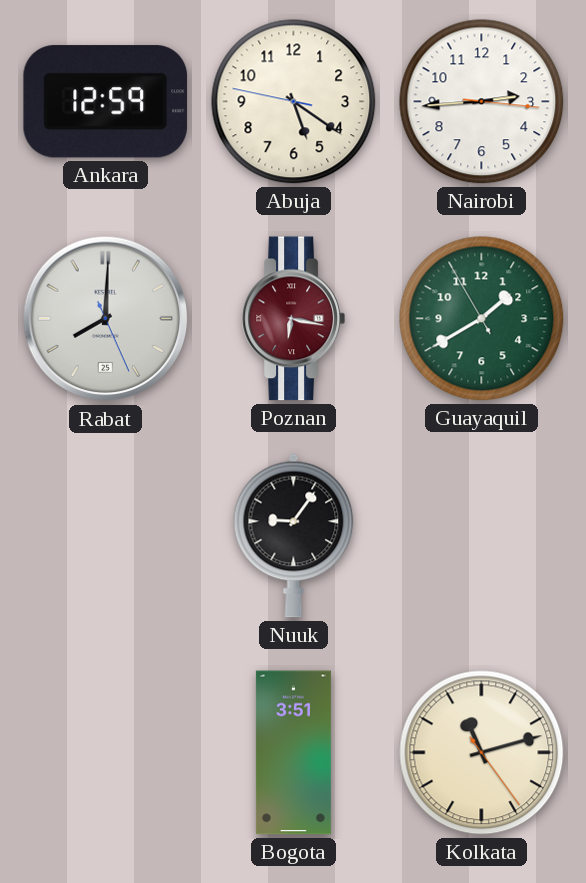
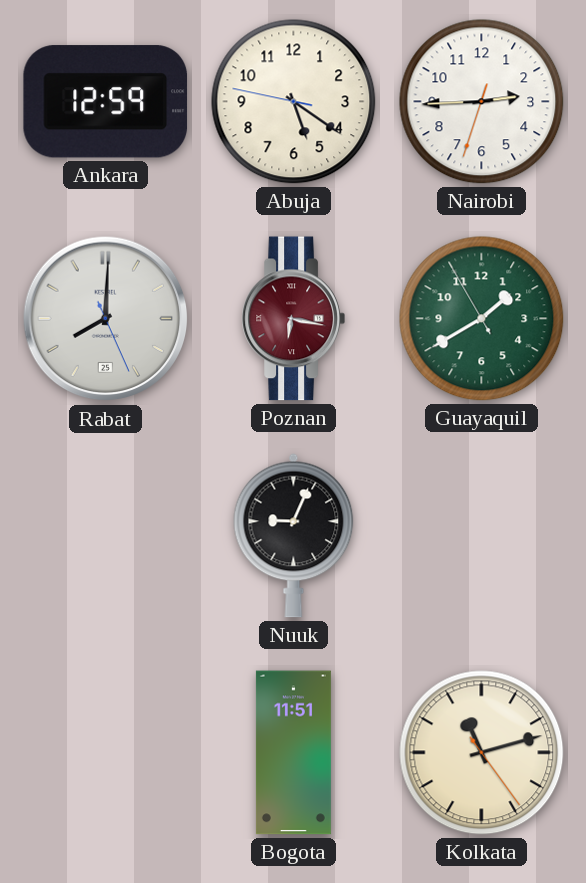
Nairobi: 2:44:16 -> 2:44:33
Nuuk: 9:06 -> 9:04
Bogota: 3:51 -> 11:51
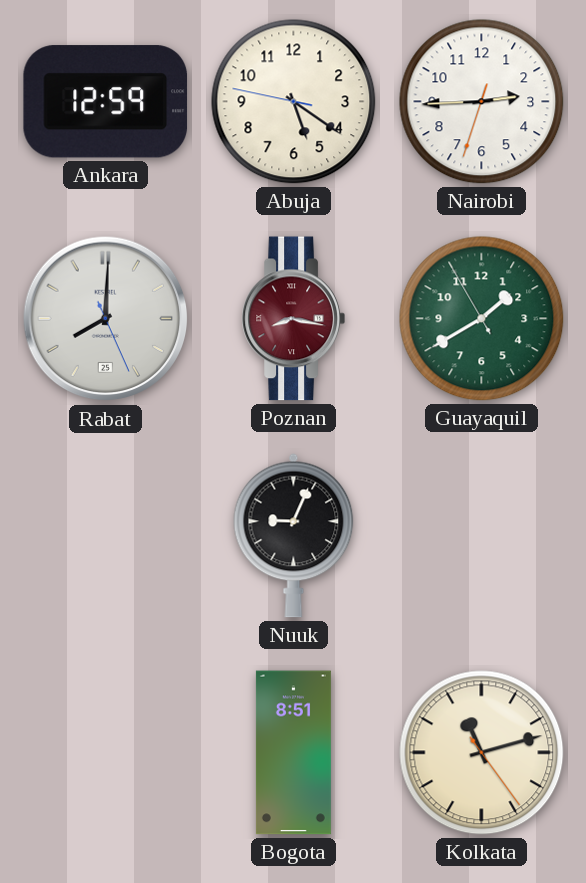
Poznan: 6:17 -> 8:17
Bogota: 11:51 -> 8:51
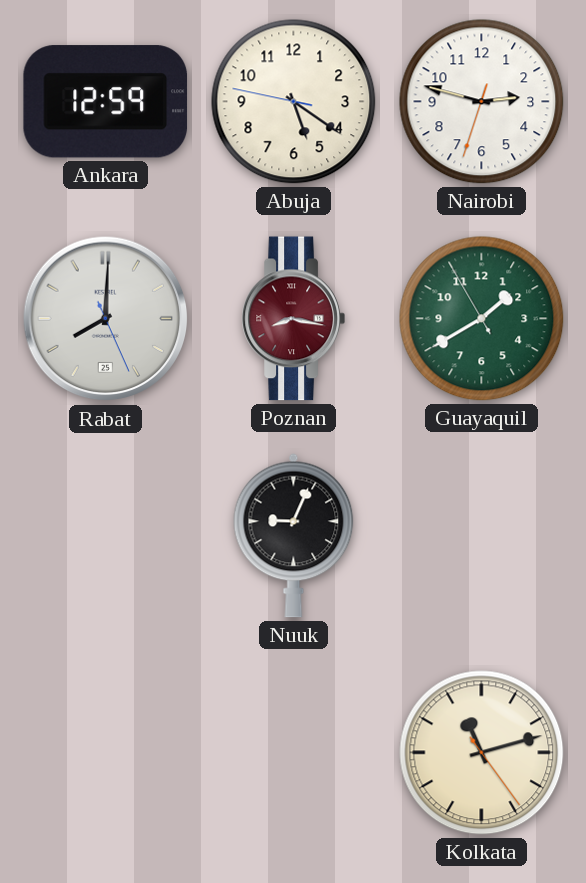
Nairobi: 2:44 -> 2:47
Bogota: 8:51 -> none
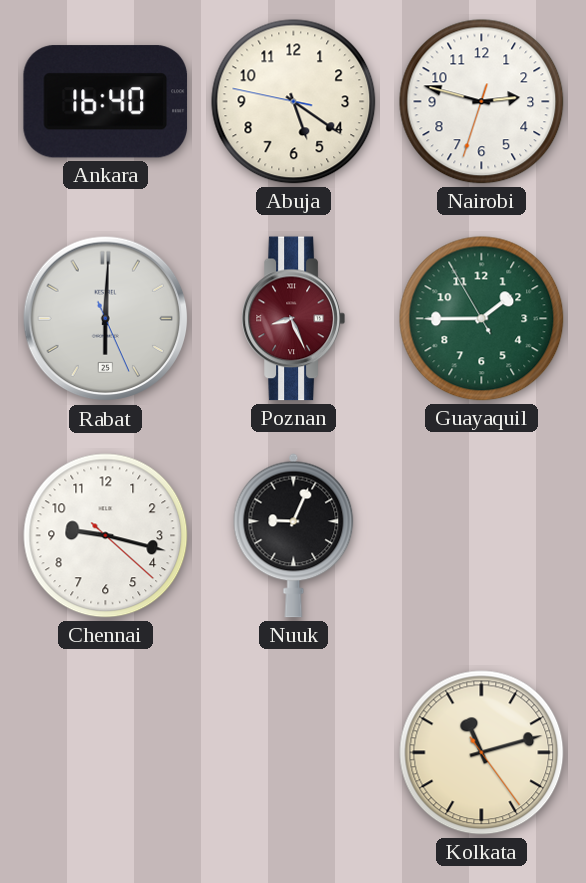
Ankara: 12:59 -> 16:40
Rabat: 8:00 -> 6:00
Poznan: 8:17 -> 8:26
Guayaquil: 1:39 -> 1:44
Chennai: none -> 9:17
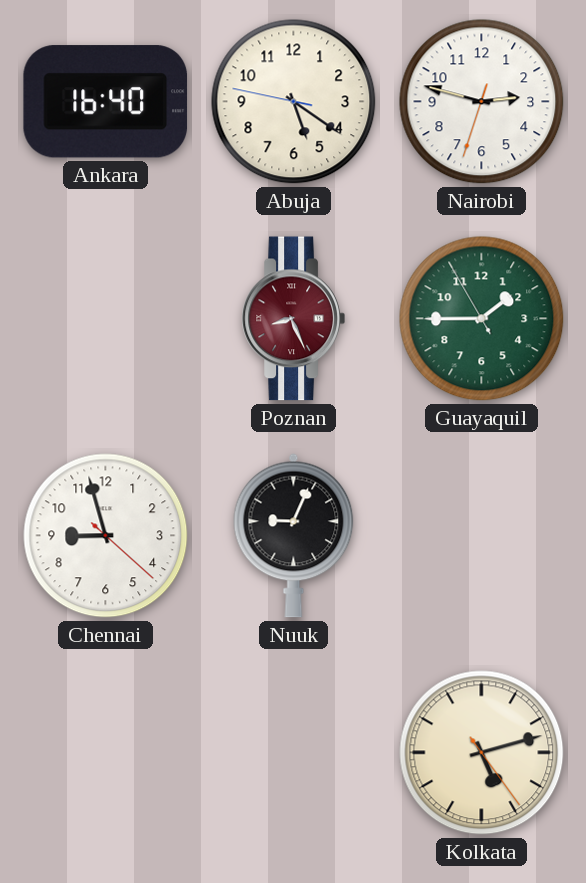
Rabat: 6:00 -> none
Chennai: 9:17 -> 8:57
Kolkata: 11:12 -> 5:12
